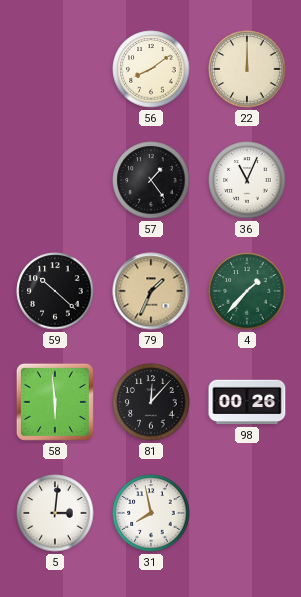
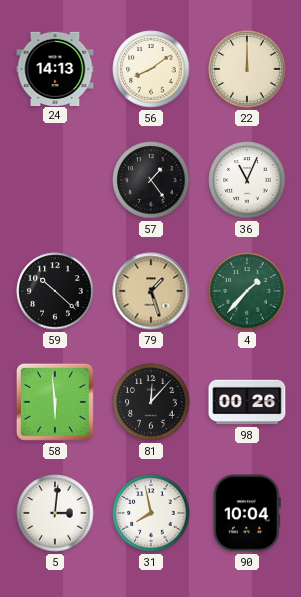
24: none -> 14:13
79: 1:34 -> 1:27
90: none -> 10:04
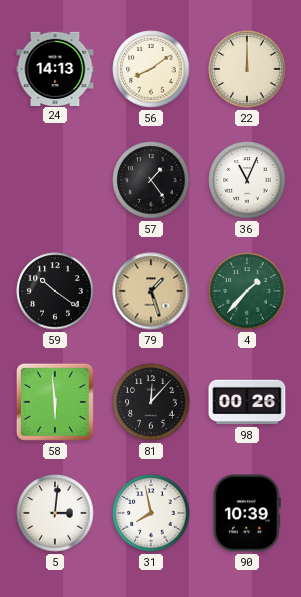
59: 10:22 -> 10:21
90: 10:04 -> 10:39
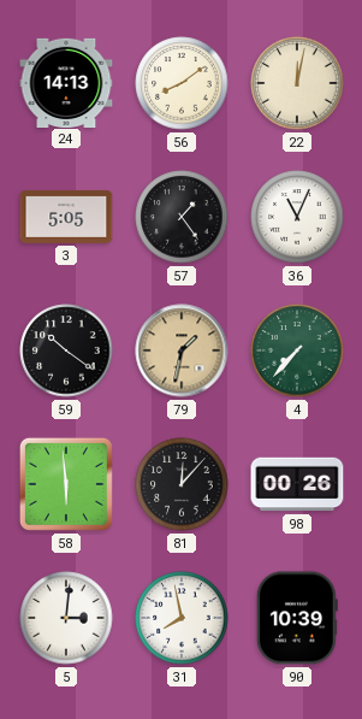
22: 12:00 -> 12:02
3: none -> 5:05
79: 1:27 -> 1:32
4: 1:37 -> 7:37
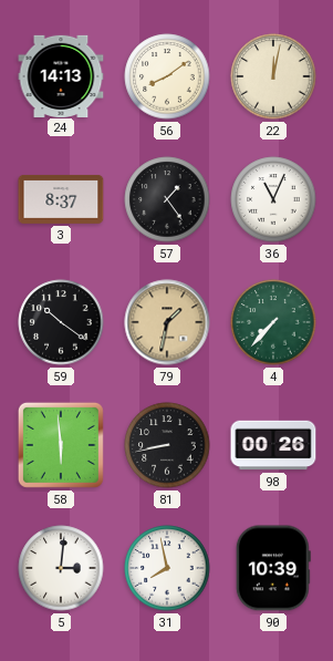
3: 5:05 -> 8:37
81: 12:07 -> 8:43
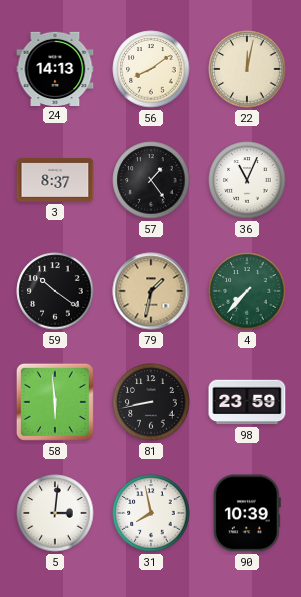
98: 00:26 -> 23:59
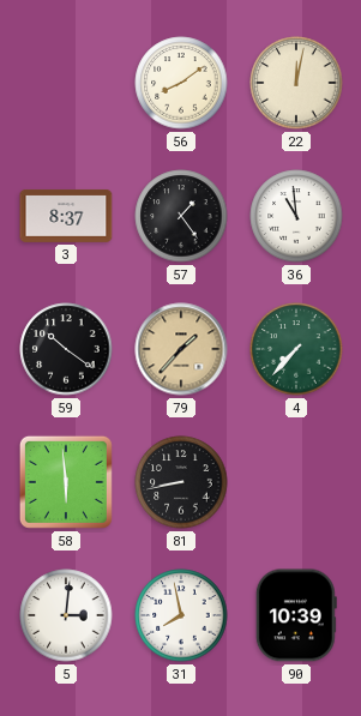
24: 14:13 -> none
36: 11:04 -> 10:59
79: 1:32 -> 1:37
98: 23:59 -> none
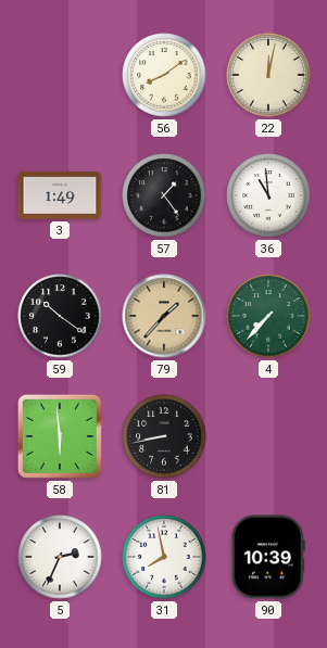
3: 8:37 -> 1:49
5: 3:01 -> 2:34
